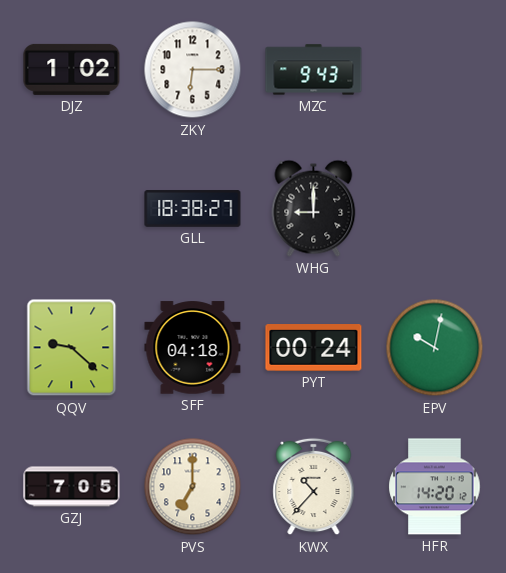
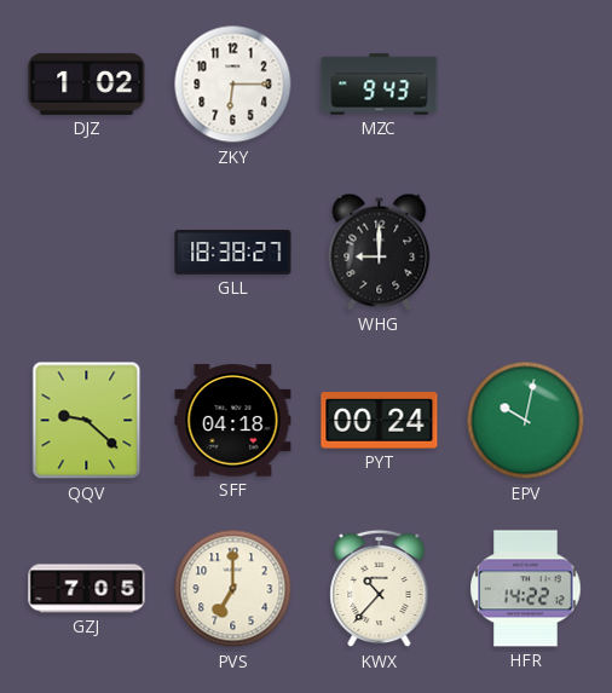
HFR: 14:20 -> 14:22
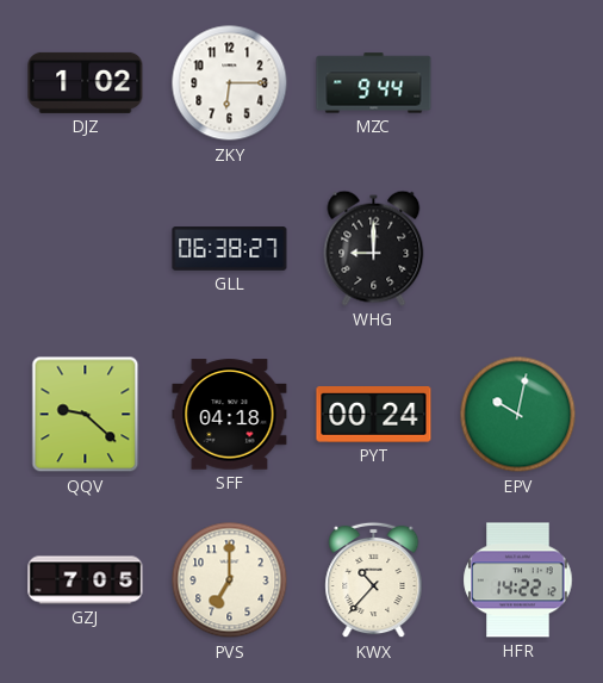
MZC: 9:43 -> 9:44
GLL: 18:38 -> 06:38
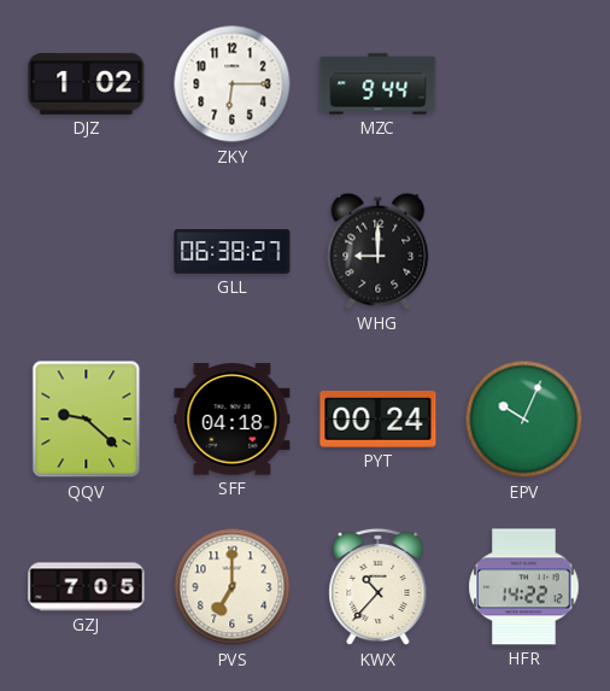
EPV: 10:02 -> 10:04
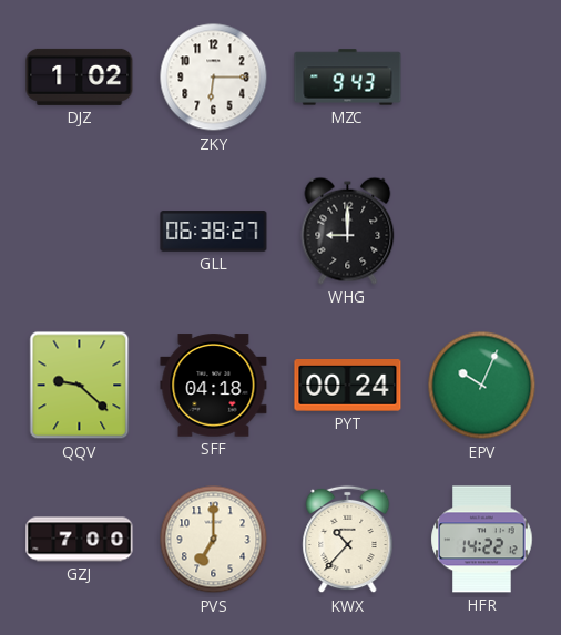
MZC: 9:44 -> 9:43
GZJ: 7:05 -> 7:00
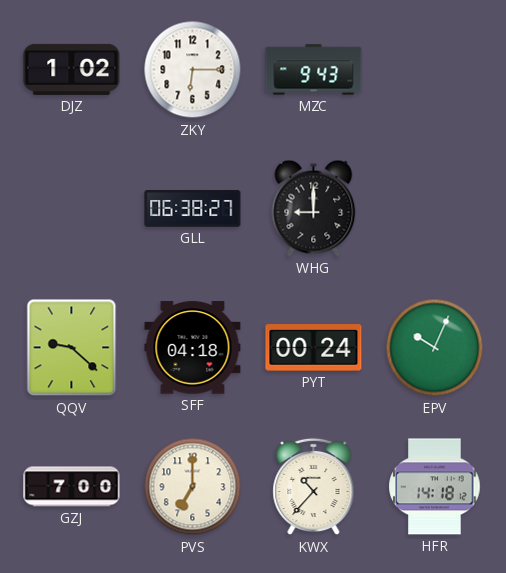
HFR: 14:22 -> 14:18
